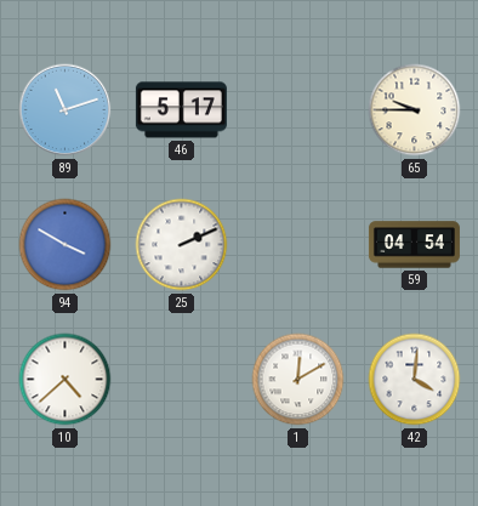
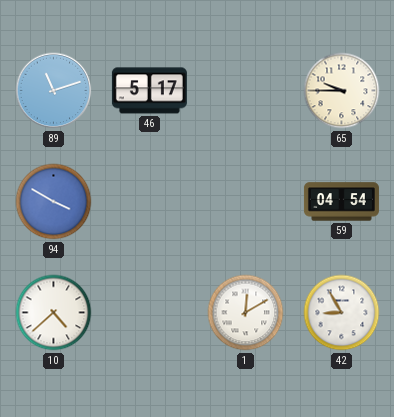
25: 2:11 -> none
42: 4:01 -> 8:55
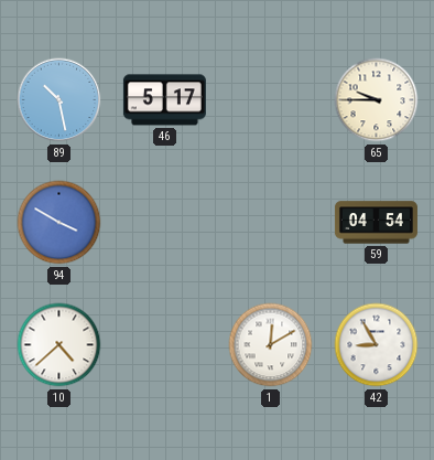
89: 11:12 -> 10:28
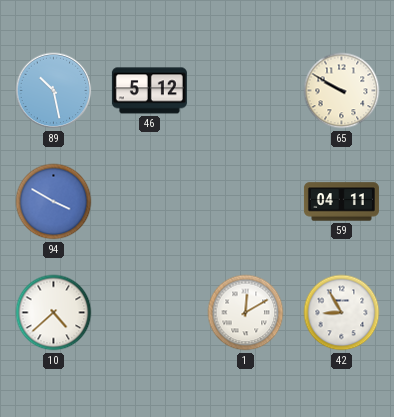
46: 5:17 -> 5:12
65: 9:45 -> 9:50
59: 04:54 -> 04:11
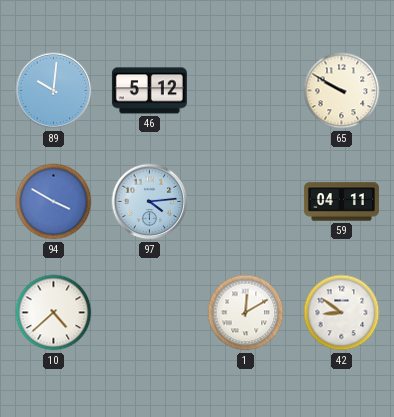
89: 10:28 -> 10:01
97: none -> 4:14
42: 8:55 -> 8:51
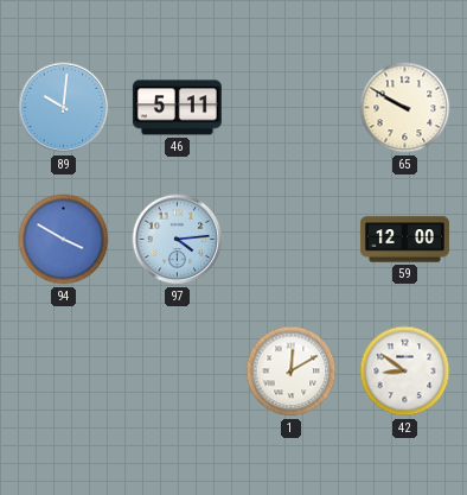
46: 5:12 -> 5:11
59: 04:11 -> 12:00
10: 4:38 -> none
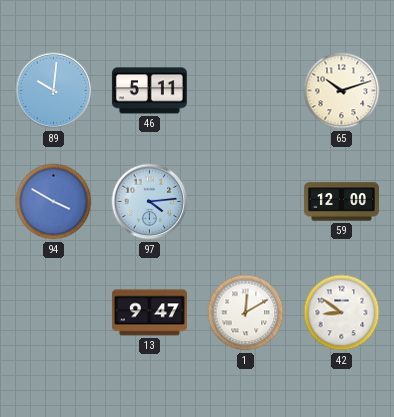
65: 9:50 -> 10:12
13: none -> 9:47
